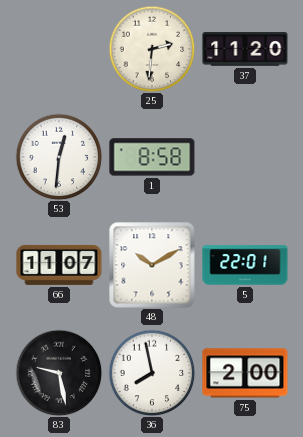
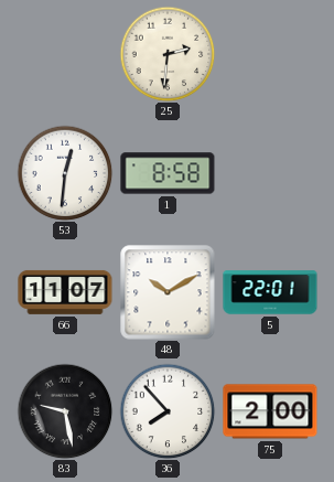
37: 11:20 -> none
36: 7:58 -> 7:53
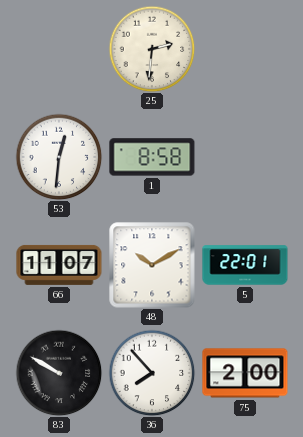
83: 9:28 -> 9:50
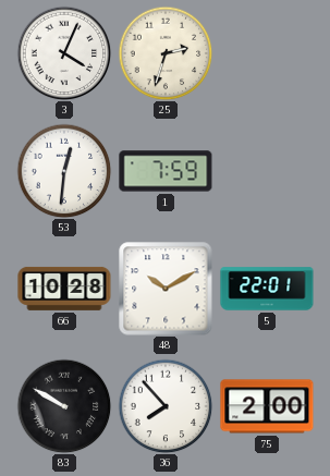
3: none -> 4:04
25: 2:31 -> 2:33
1: 8:58 -> 7:59
66: 11:07 -> 10:28
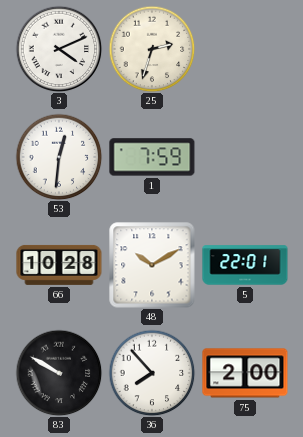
3: 4:04 -> 4:11
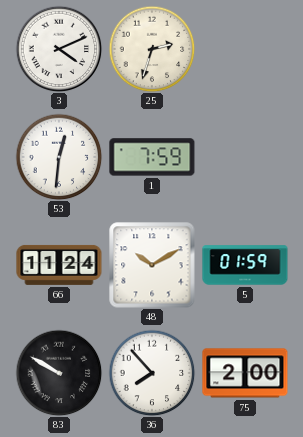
66: 10:28 -> 11:24
5: 22:01 -> 01:59
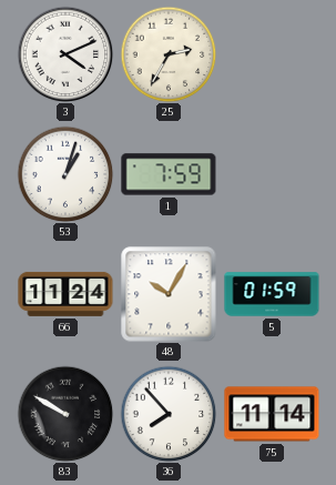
25: 2:33 -> 2:35
53: 12:31 -> 1:03
48: 10:10 -> 10:05
75: 2:00 -> 11:14
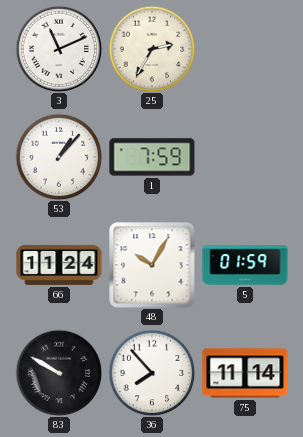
3: 4:11 -> 11:11
53: 1:03 -> 1:07
